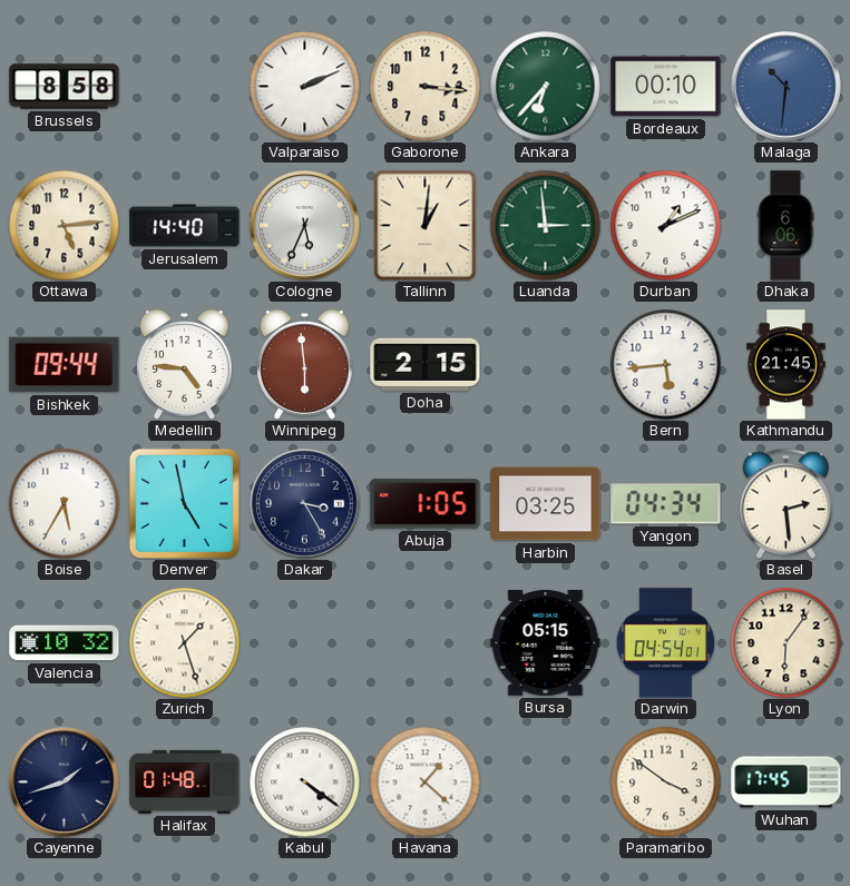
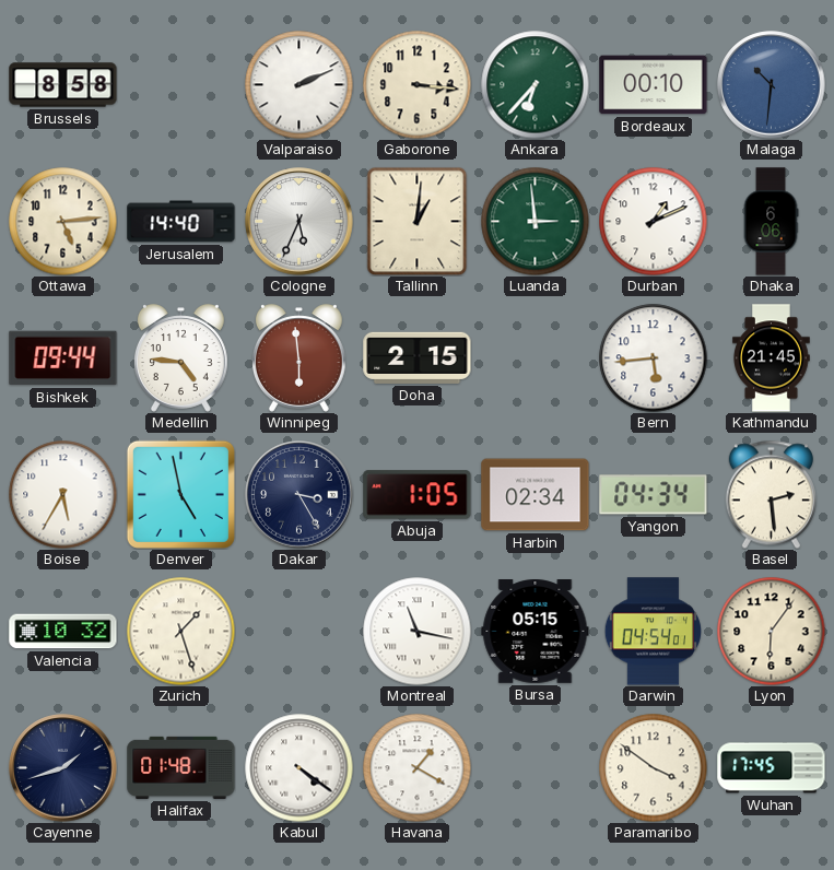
Harbin: 03:25 -> 02:34
Montreal: none -> 11:17
Havana: 1:22 -> 1:20
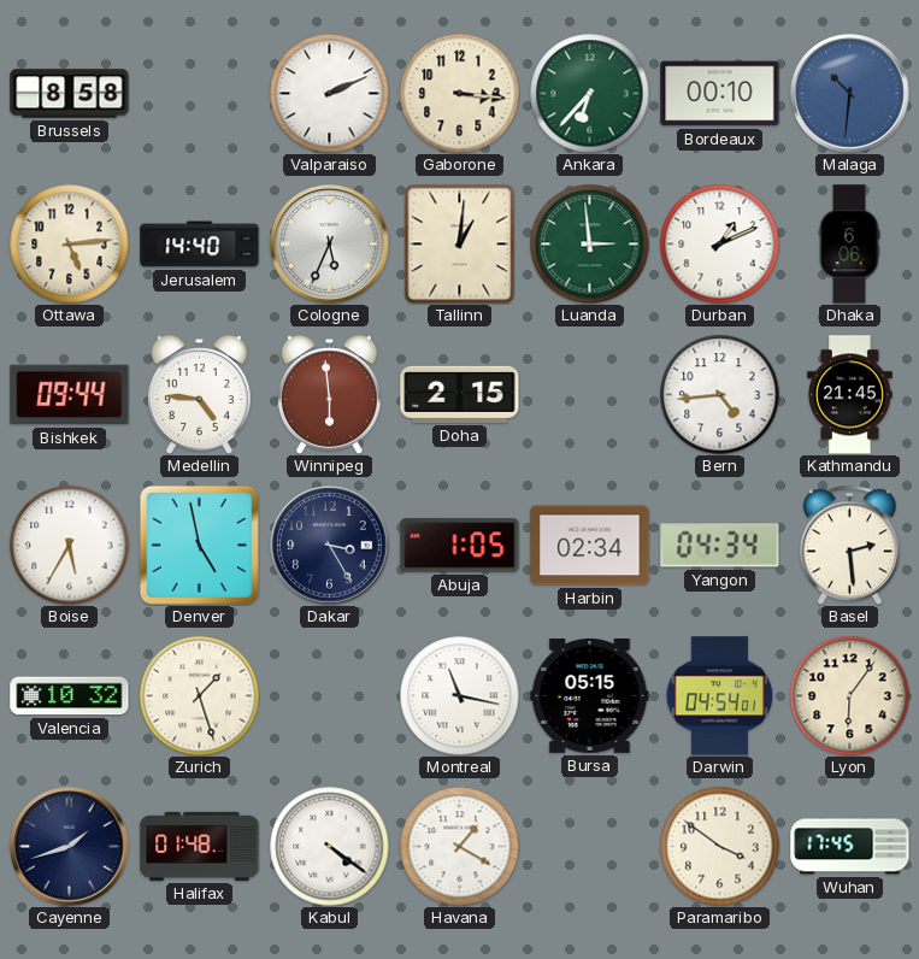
Bern: 5:44 -> 4:44
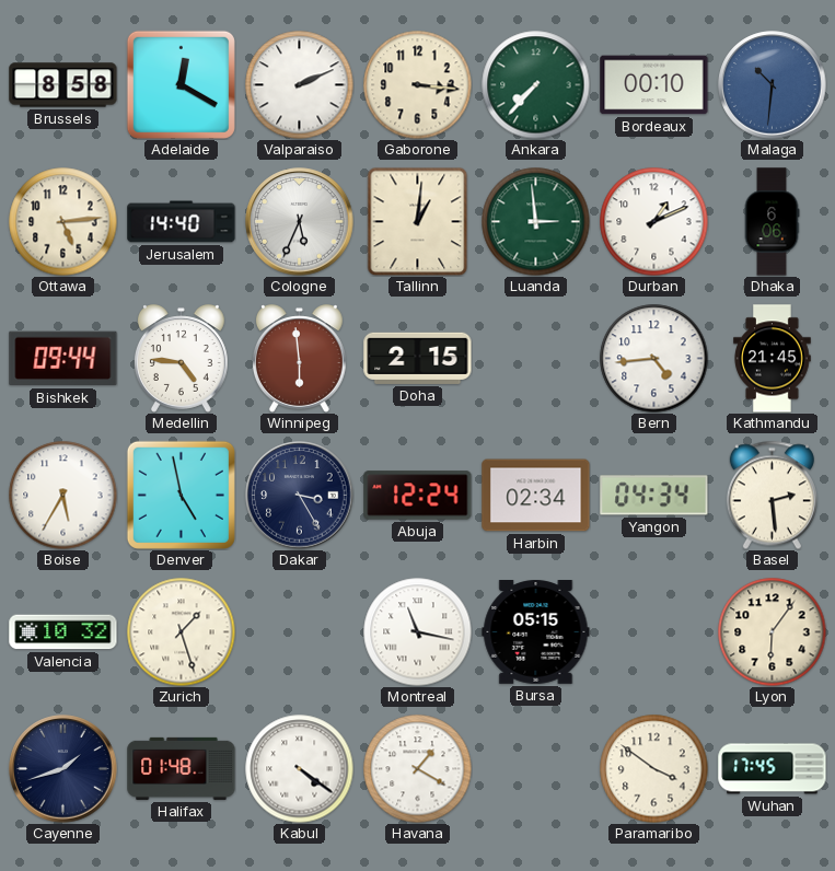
Adelaide: none -> 12:20
Ankara: 6:37 -> 7:37
Abuja: 1:05 -> 12:24
Darwin: 04:54 -> none
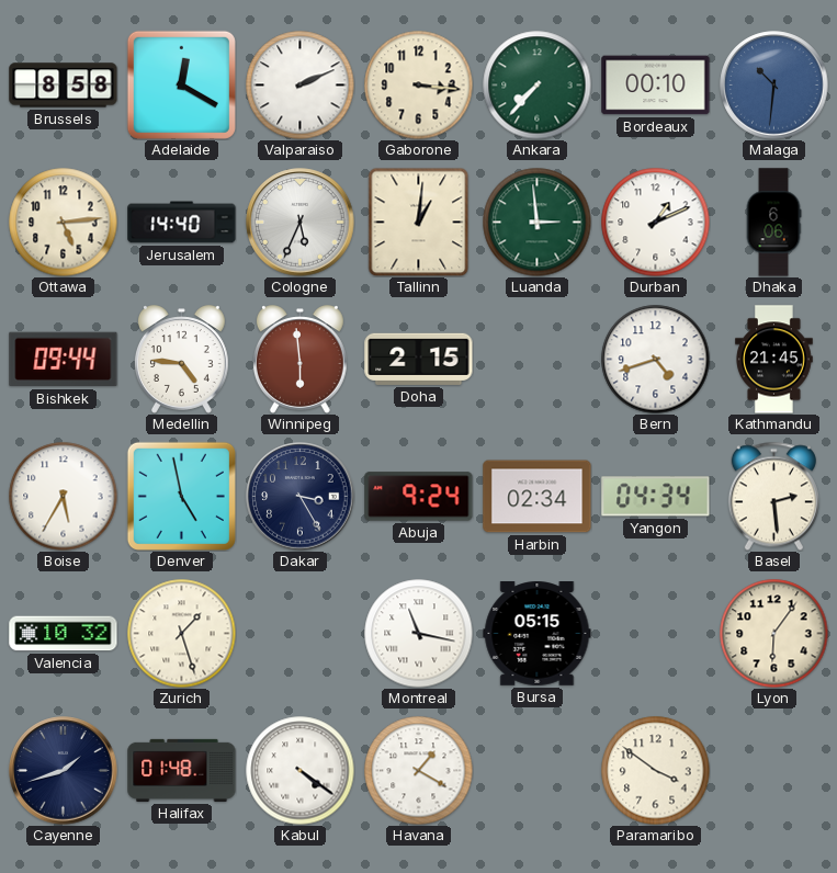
Bern: 4:44 -> 4:42
Abuja: 12:24 -> 9:24
Wuhan: 17:45 -> none
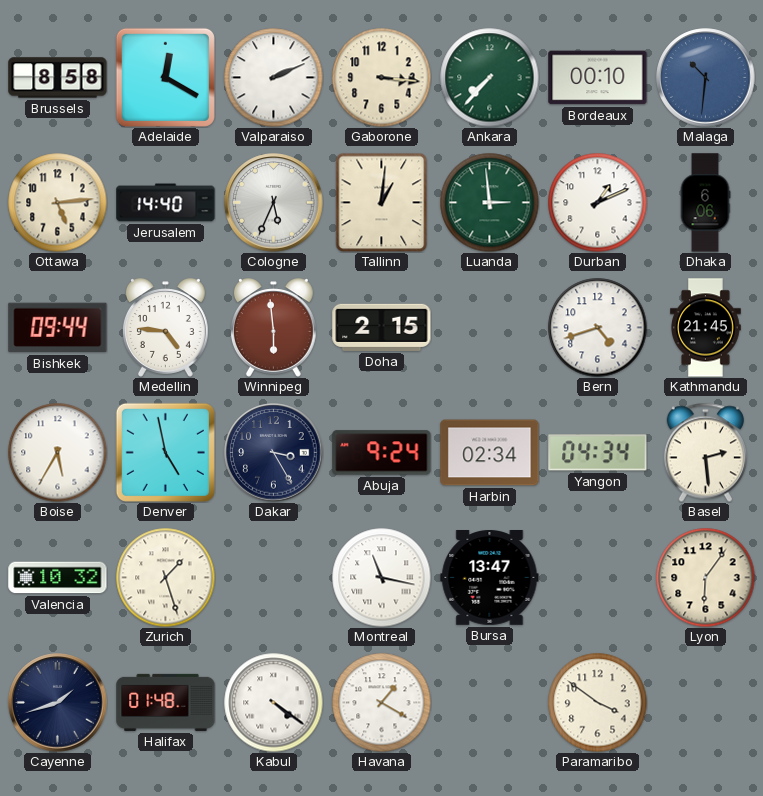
Bursa: 05:15 -> 13:47
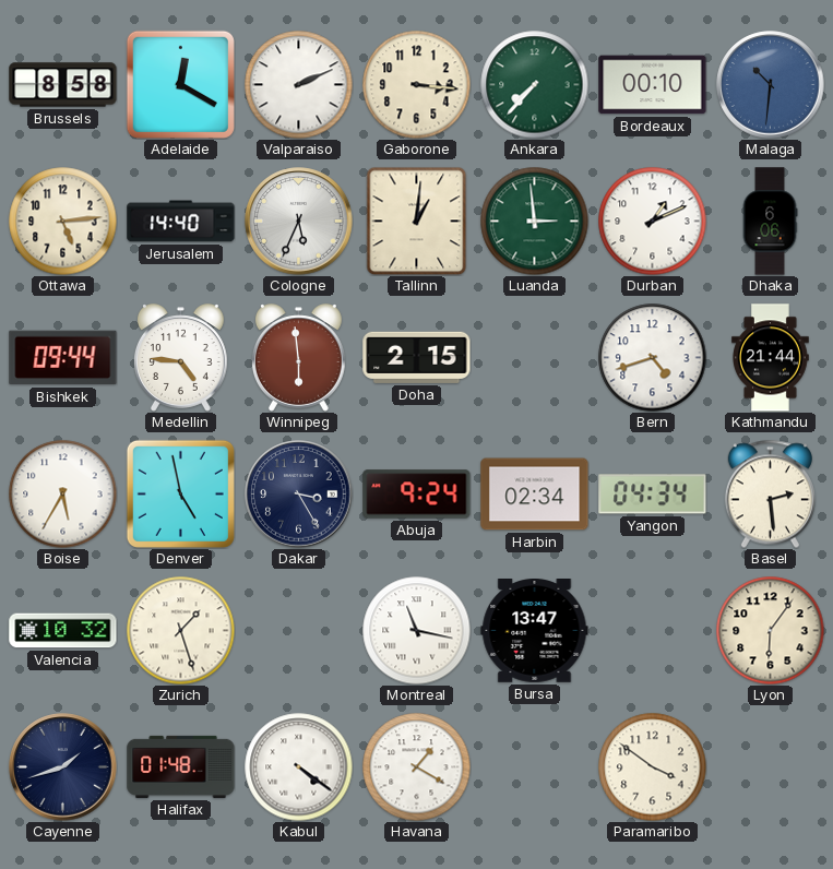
Kathmandu: 21:45 -> 21:44
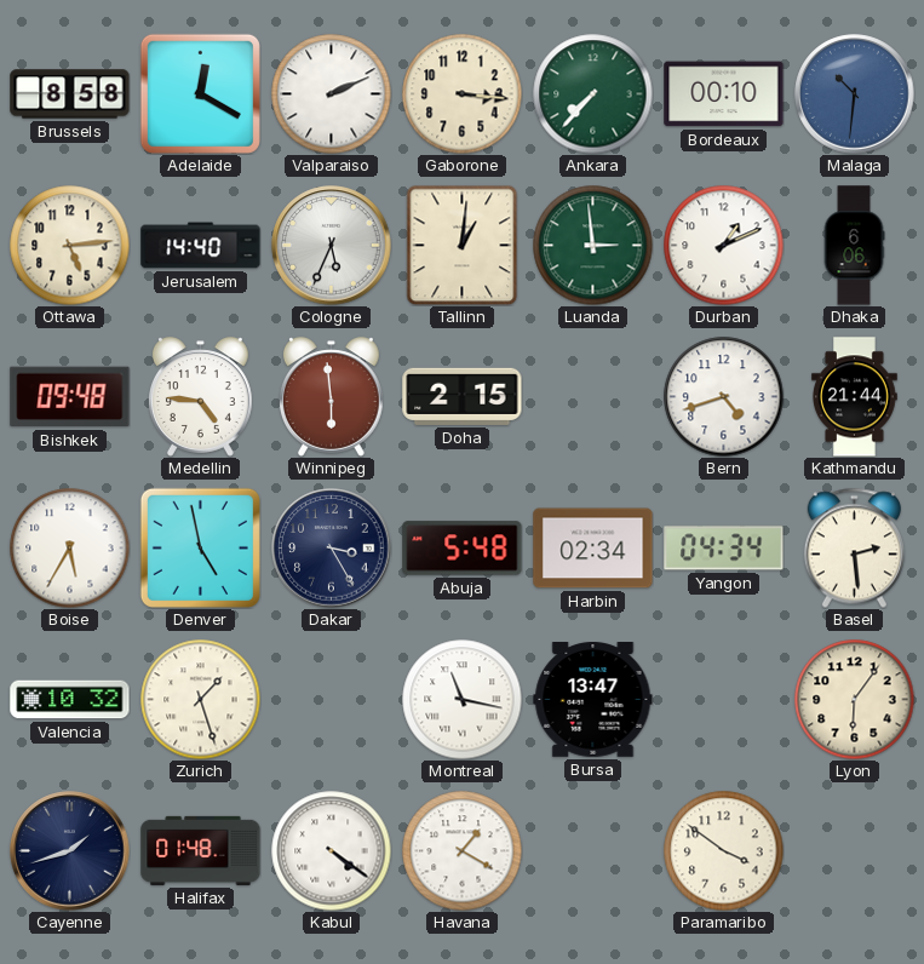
Bishkek: 09:44 -> 09:48
Abuja: 9:24 -> 5:48
